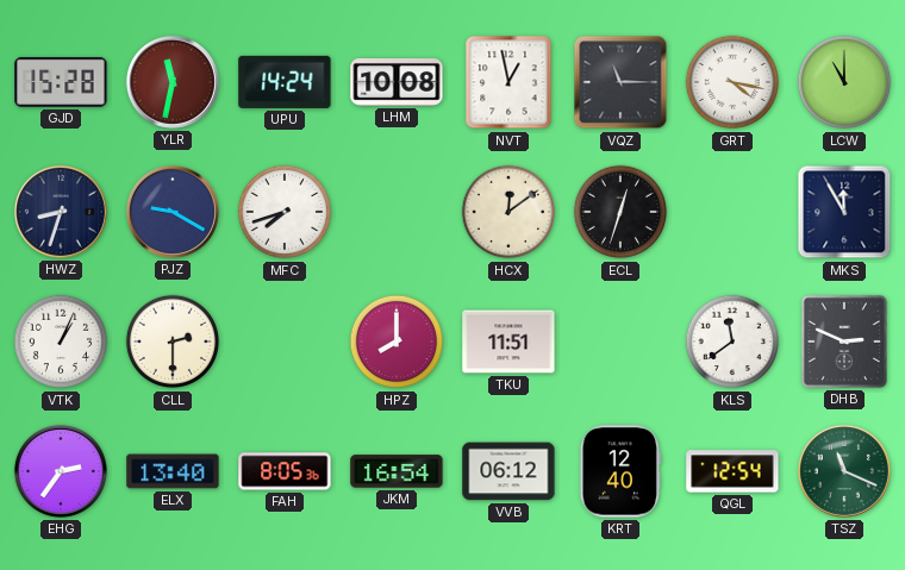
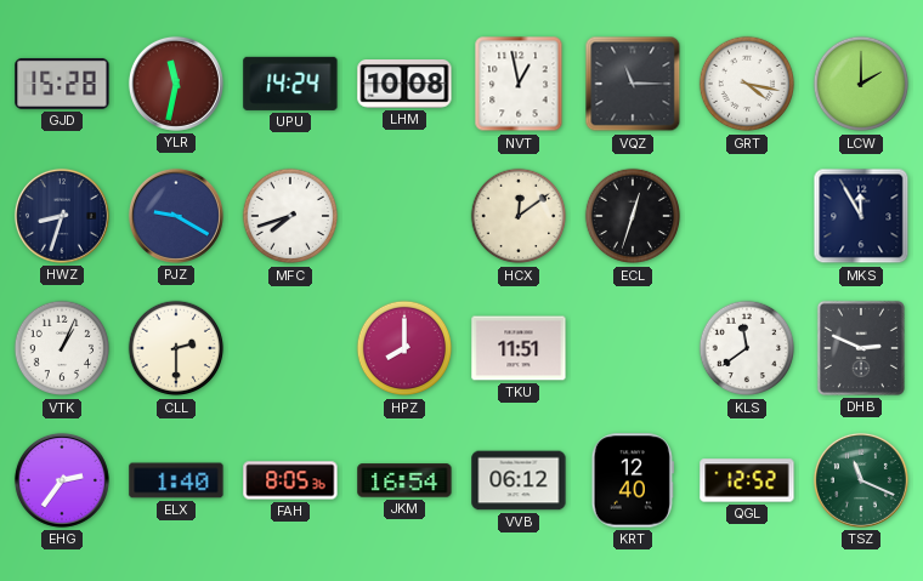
LCW: 11:00 -> 2:00
ELX: 13:40 -> 1:40
QGL: 12:54 -> 12:52
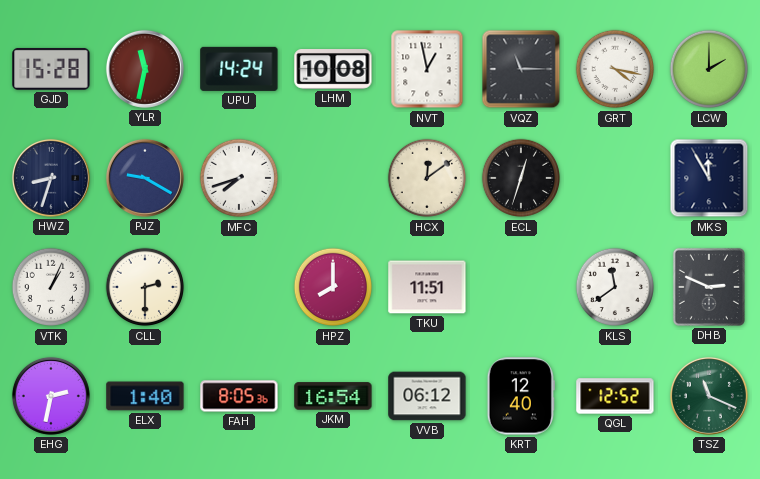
EHG: 2:36 -> 2:32
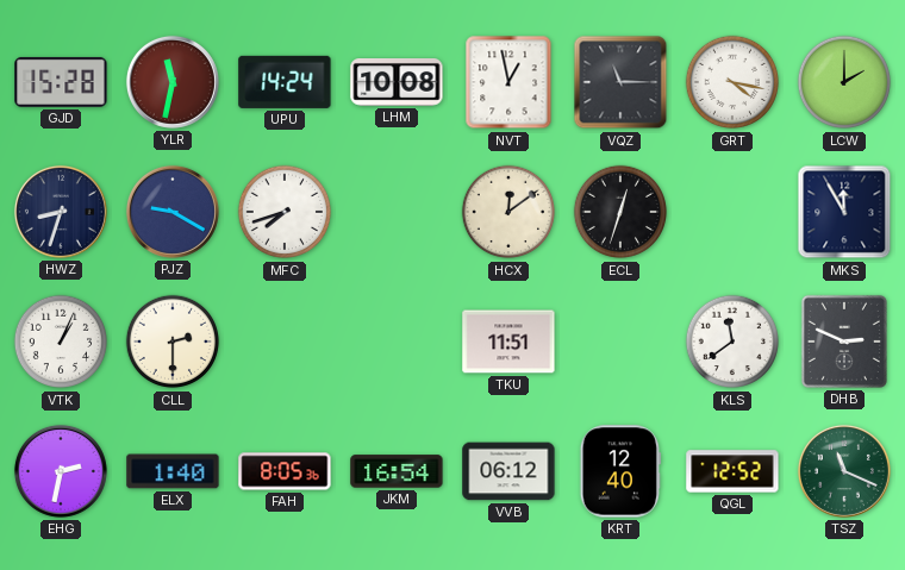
HPZ: 8:00 -> none
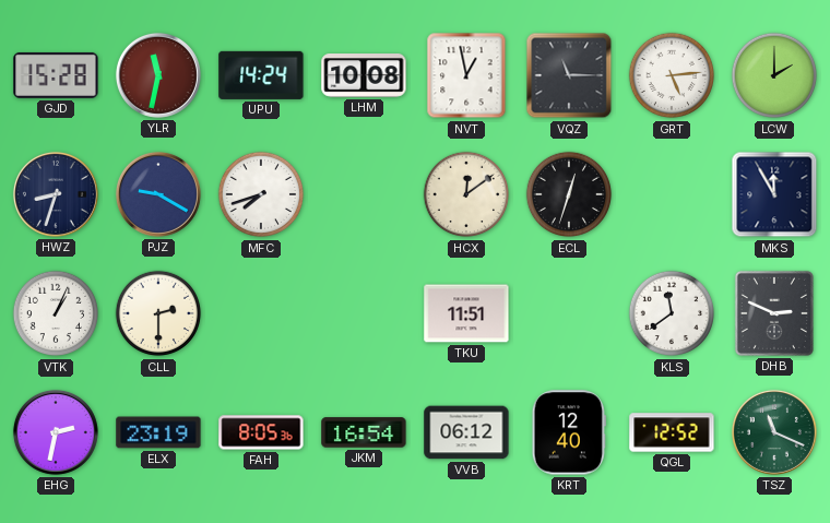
GRT: 4:17 -> 5:14
ELX: 1:40 -> 23:19
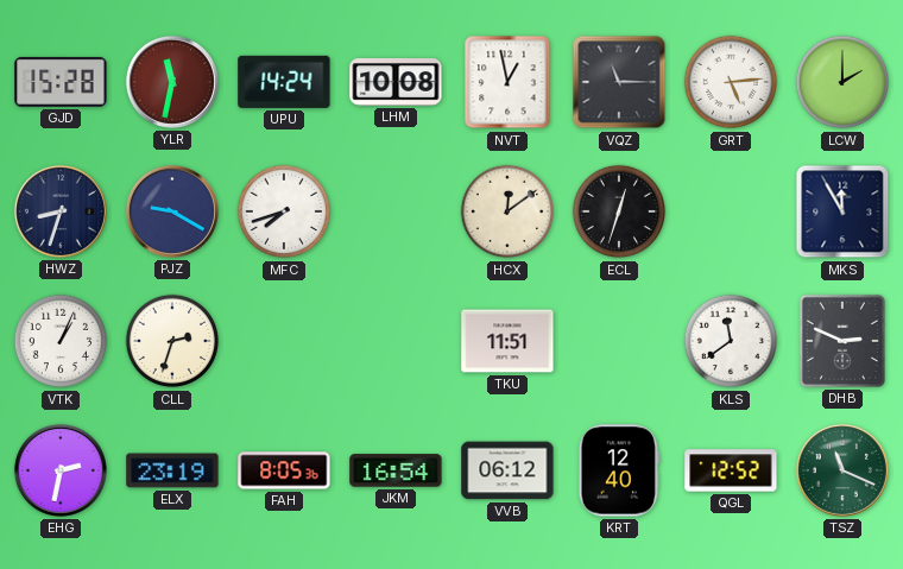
CLL: 2:30 -> 2:33
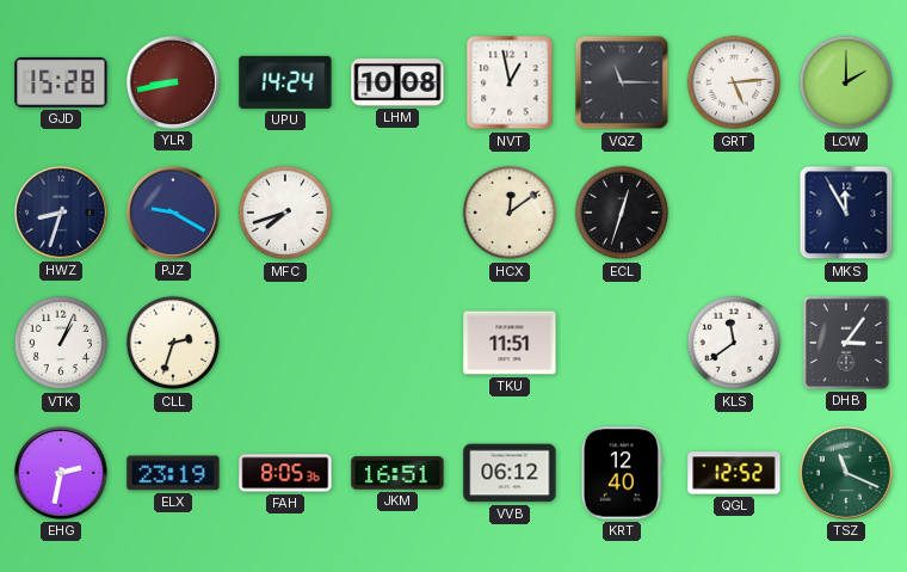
YLR: 11:32 -> 8:43
DHB: 2:49 -> 3:06
JKM: 16:54 -> 16:51
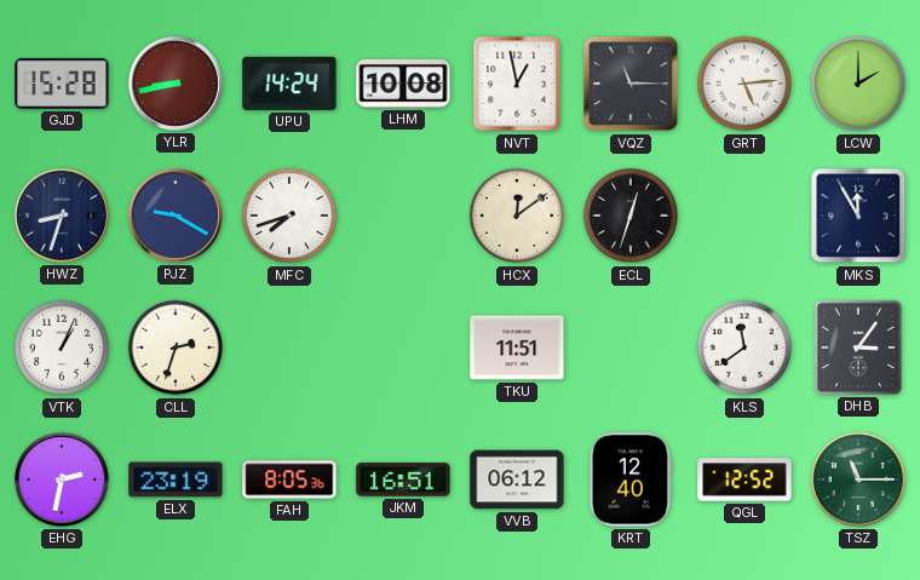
TSZ: 11:19 -> 11:15
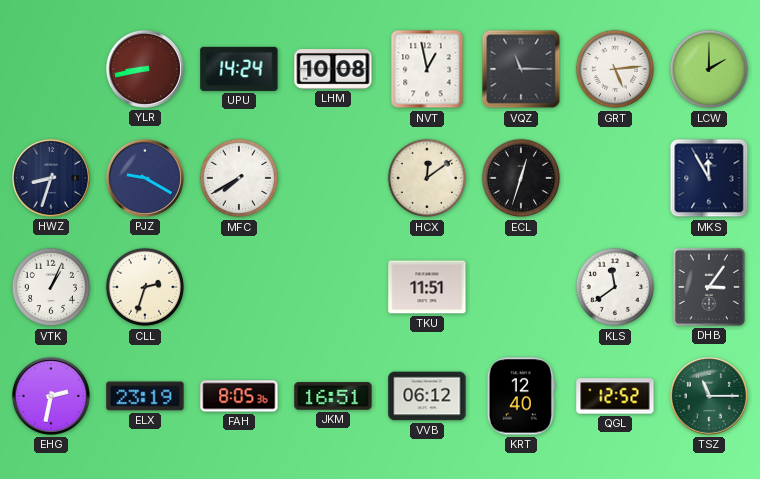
GJD: 15:28 -> none
MFC: 7:42 -> 7:40
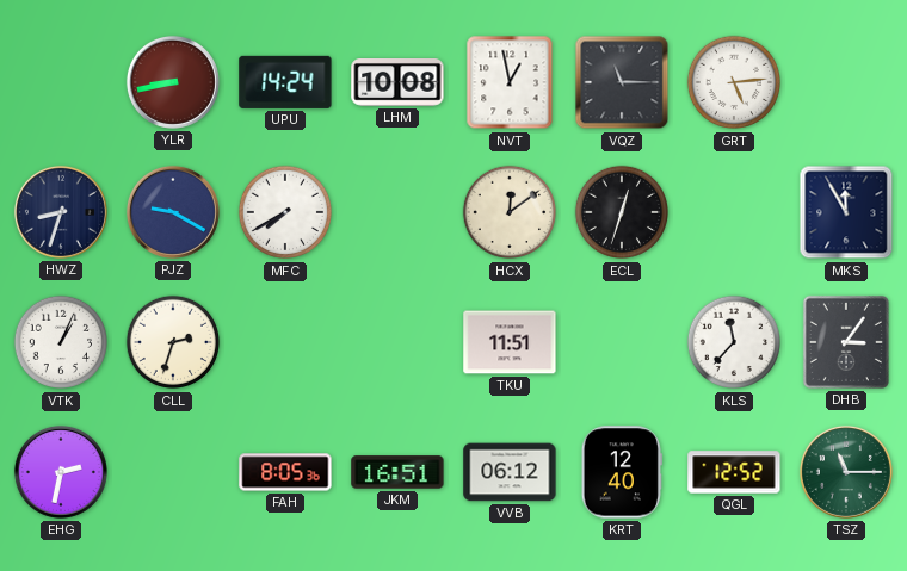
LCW: 2:00 -> none
KLS: 11:39 -> 11:37
ELX: 23:19 -> none
